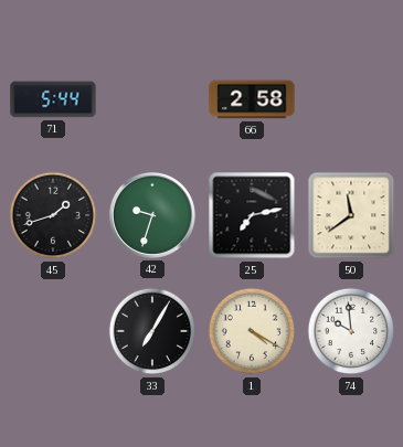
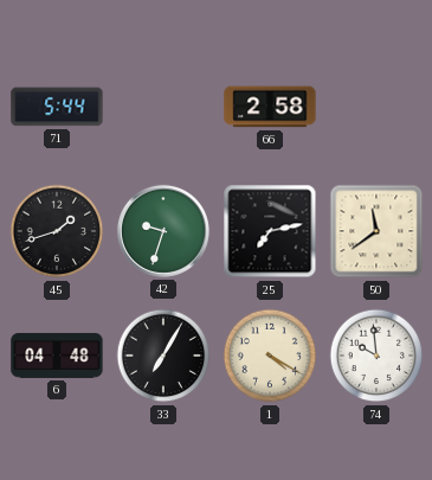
6: none -> 04:48
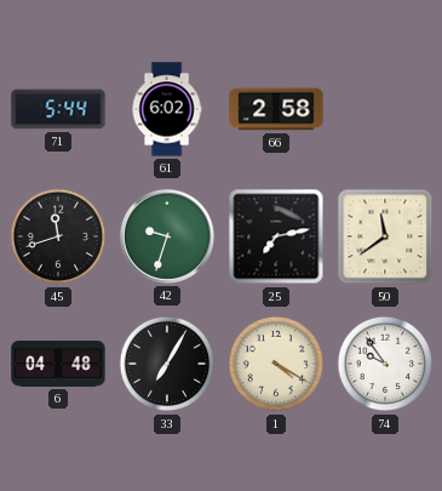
61: none -> 6:02
45: 1:42 -> 11:42
74: 9:59 -> 9:54
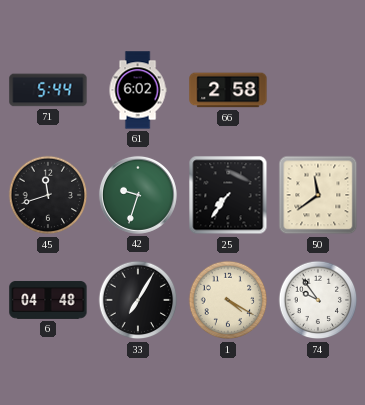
25: 7:13 -> 7:36
